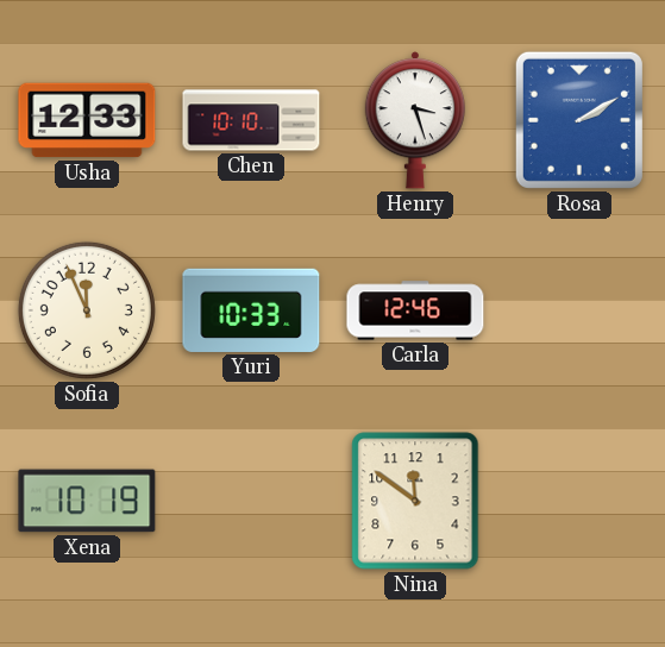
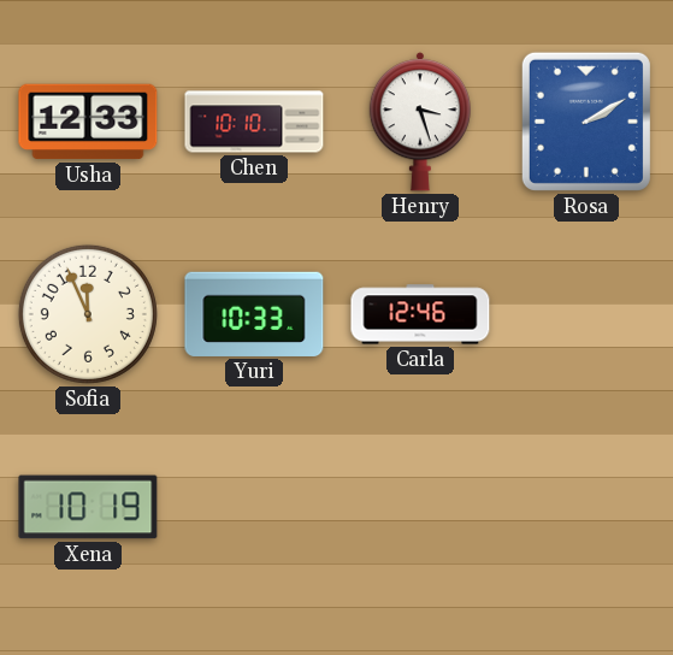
Nina: 11:51 -> none
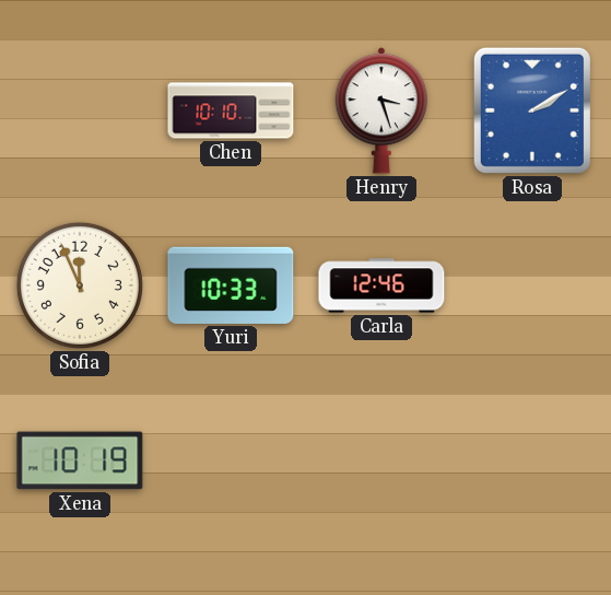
Usha: 12:33 -> none
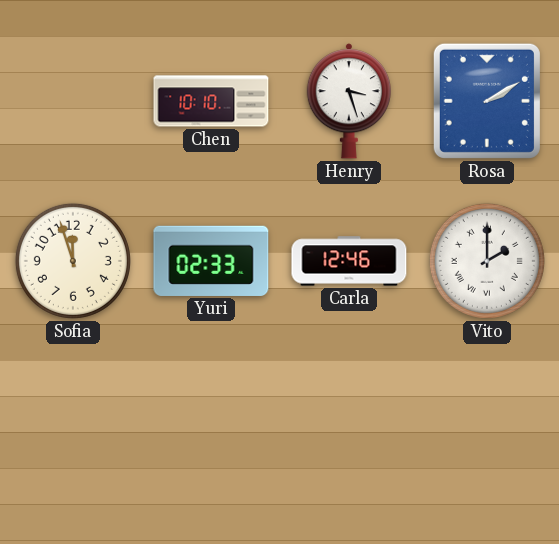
Sofia: 11:56 -> 11:57
Yuri: 10:33 -> 02:33
Vito: none -> 2:00
Xena: 10:19 -> none
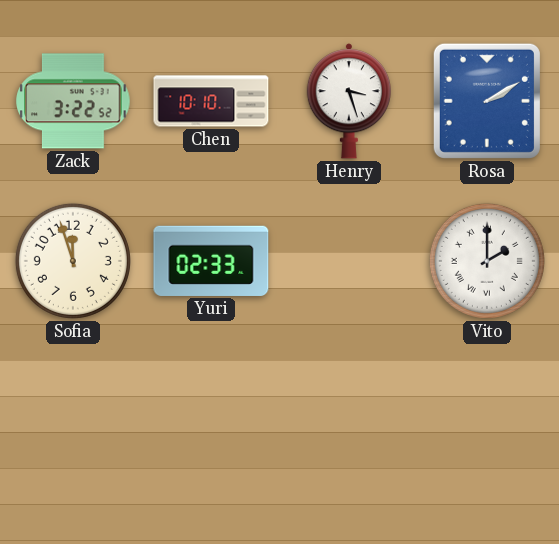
Zack: none -> 3:22
Carla: 12:46 -> none
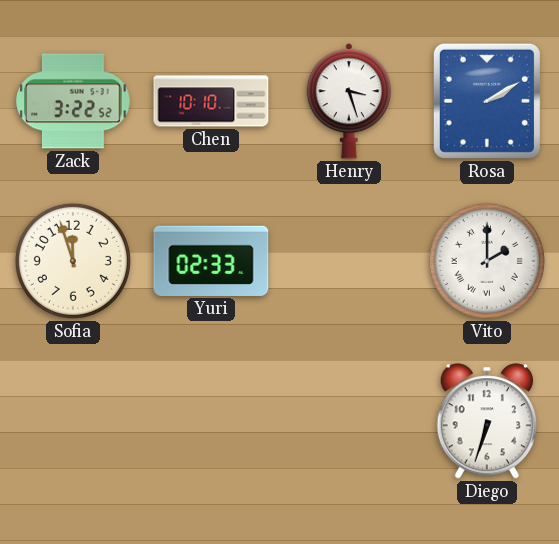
Diego: none -> 6:33
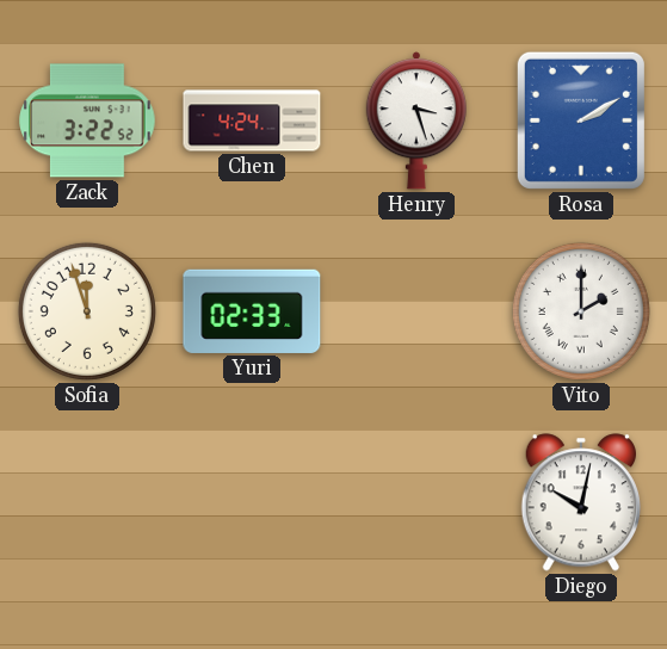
Chen: 10:10 -> 4:24
Diego: 6:33 -> 10:02
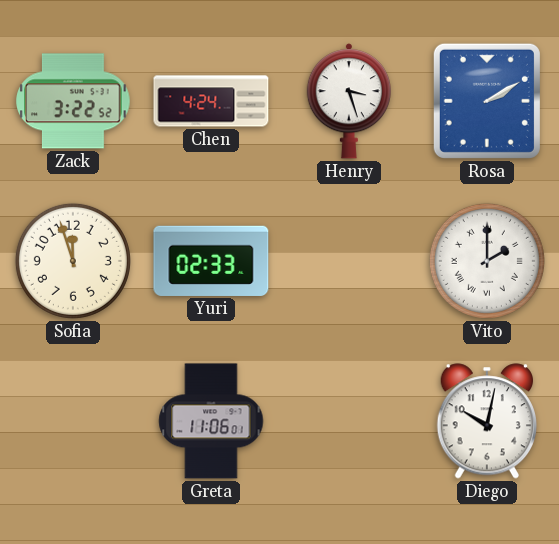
Greta: none -> 11:06
